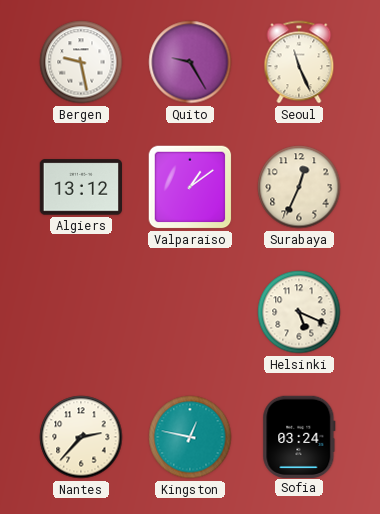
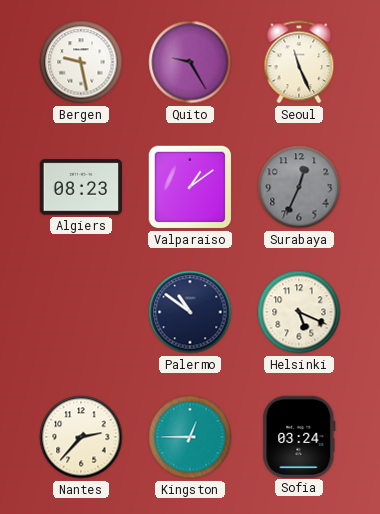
Algiers: 13:12 -> 08:23
Surabaya dial: cream -> grey
Palermo: none -> 10:51
Kingston: 12:47 -> 12:45
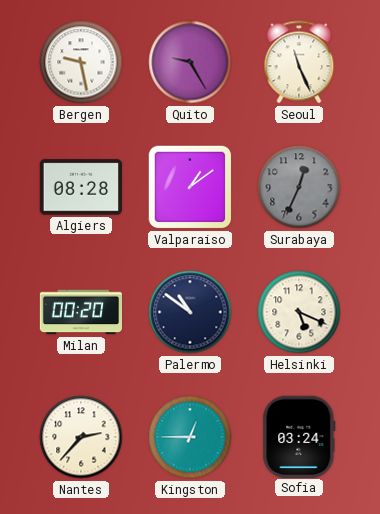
Algiers: 08:23 -> 08:28
Milan: none -> 00:20
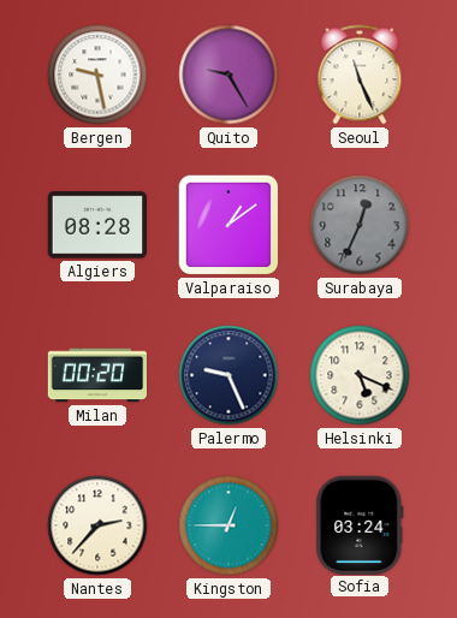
Palermo: 10:51 -> 9:26
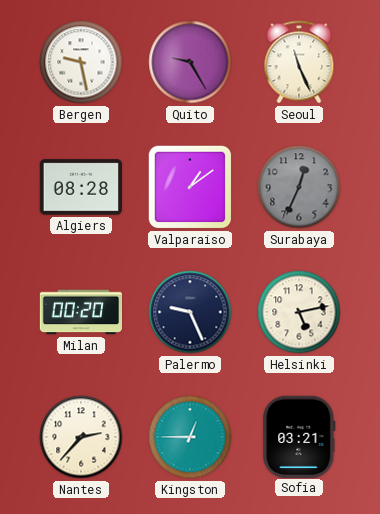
Helsinki: 5:19 -> 5:13
Sofia: 03:24 -> 03:21
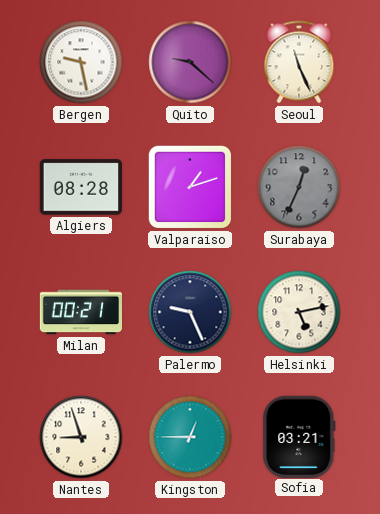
Quito: 9:25 -> 9:22
Valparaiso: 1:09 -> 1:12
Milan: 00:20 -> 00:21
Nantes: 2:37 -> 8:57
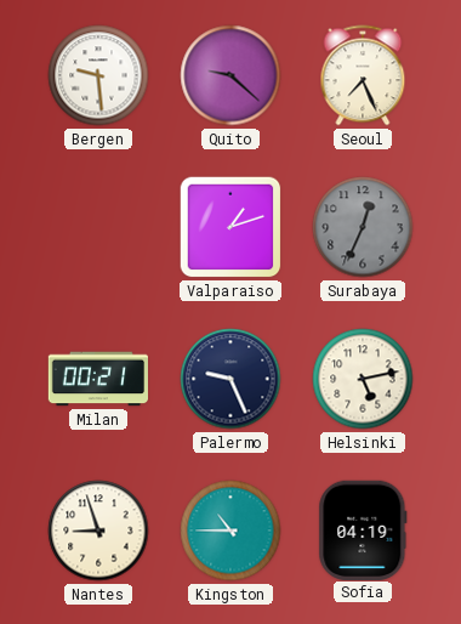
Bergen: 9:28 -> 9:29
Seoul: 11:26 -> 7:26
Algiers: 08:28 -> none
Kingston: 12:45 -> 10:45
Sofia: 03:21 -> 04:19
